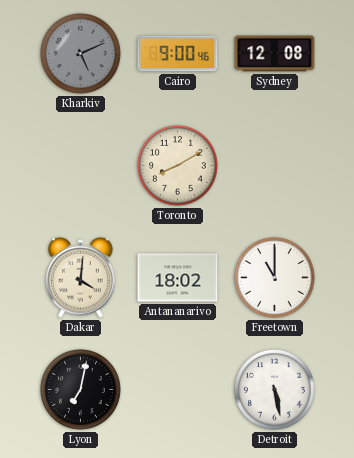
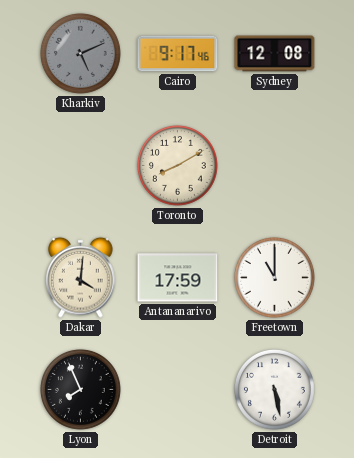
Cairo: 9:00 -> 9:17
Antananarivo: 18:02 -> 17:59
Lyon: 7:02 -> 7:56
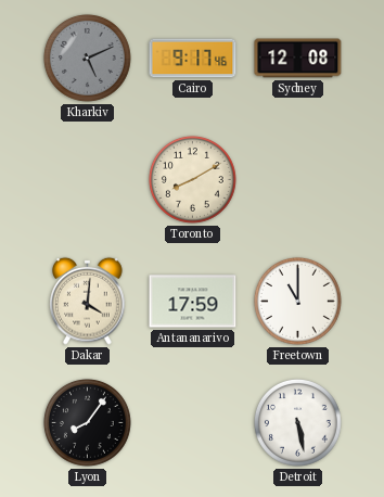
Lyon: 7:56 -> 8:06
